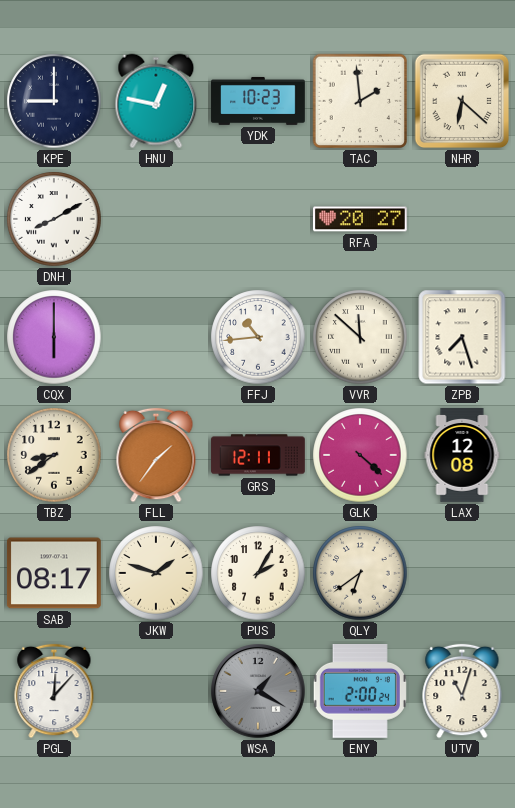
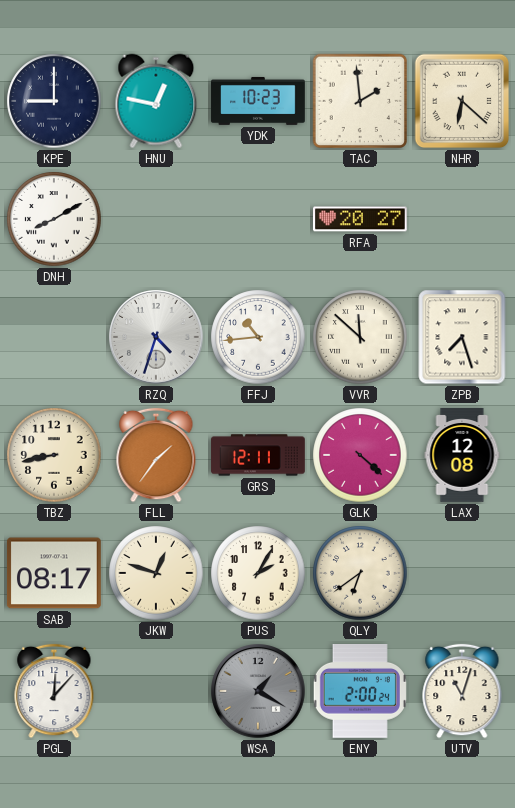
CQX: 6:00 -> none
RZQ: none -> 4:33
TBZ: 8:39 -> 8:43
JKW: 1:48 -> 12:48
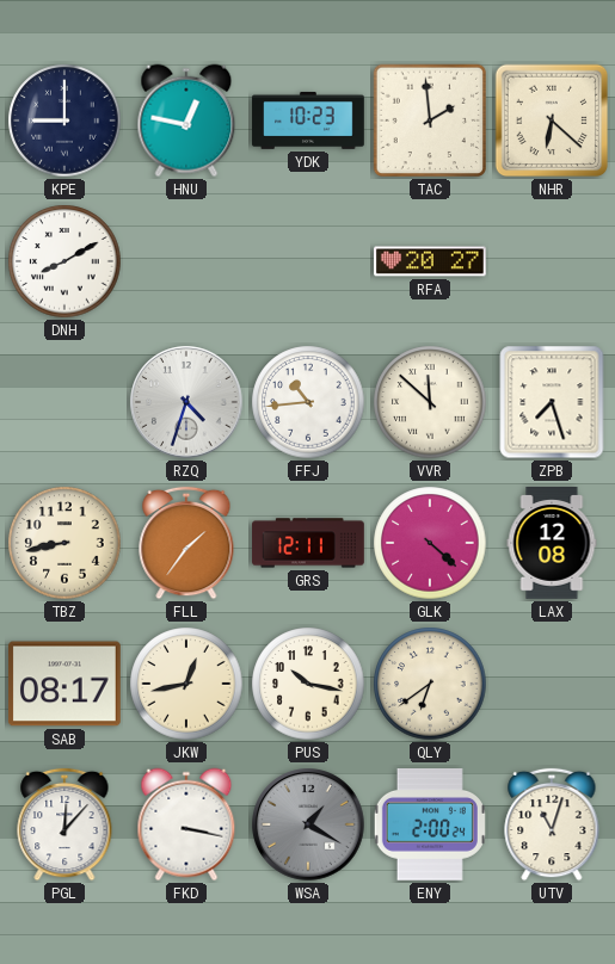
JKW: 12:48 -> 12:43
PUS: 2:05 -> 10:17
FKD: none -> 3:17
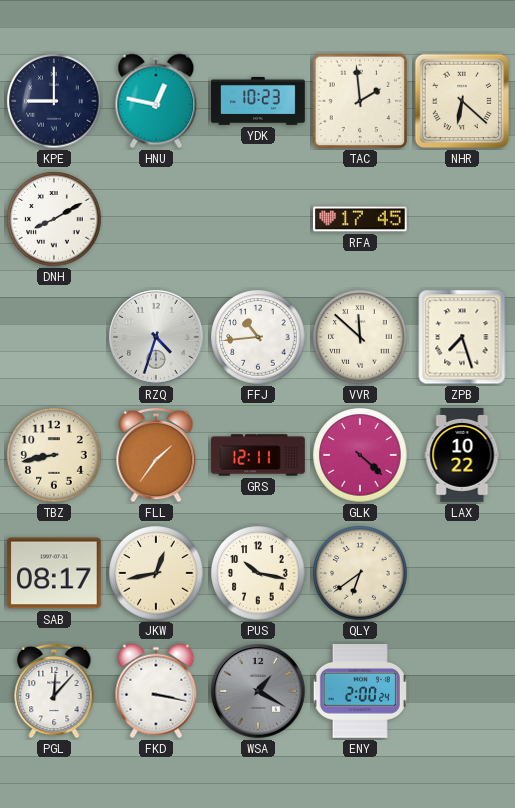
RFA: 20:27 -> 17:45
LAX: 12:08 -> 10:22
UTV: 11:03 -> none
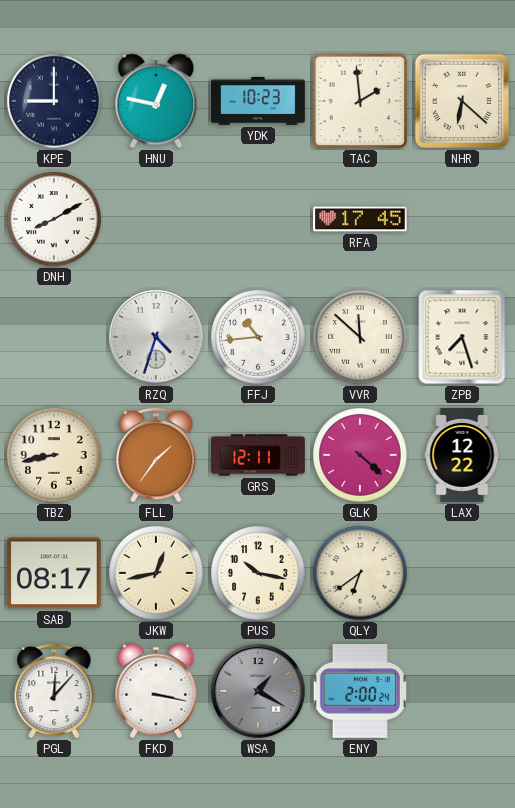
LAX: 10:22 -> 12:22
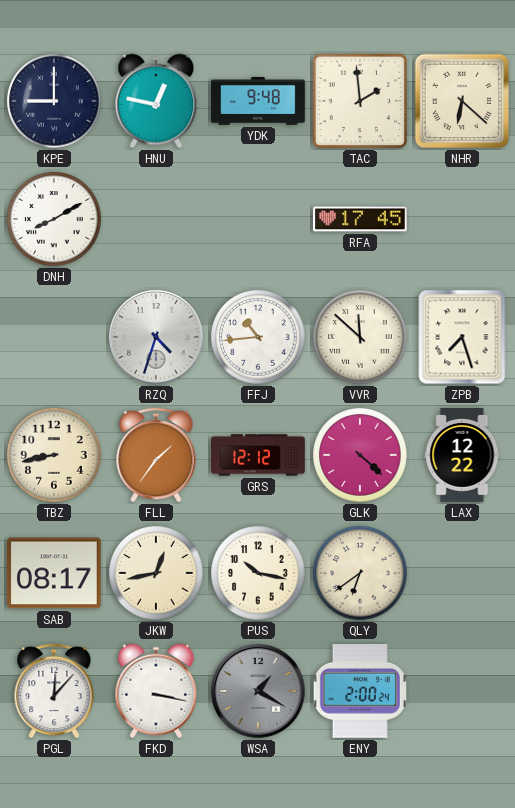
YDK: 10:23 -> 9:48
GRS: 12:11 -> 12:12
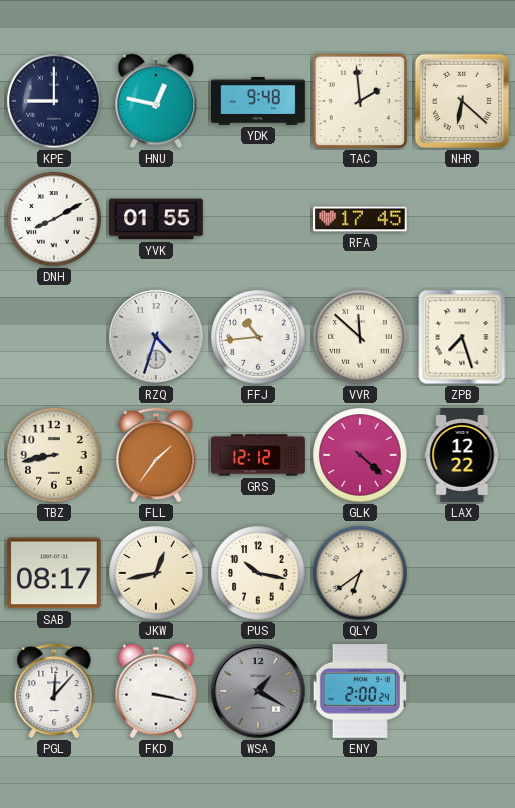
YVK: none -> 01:55
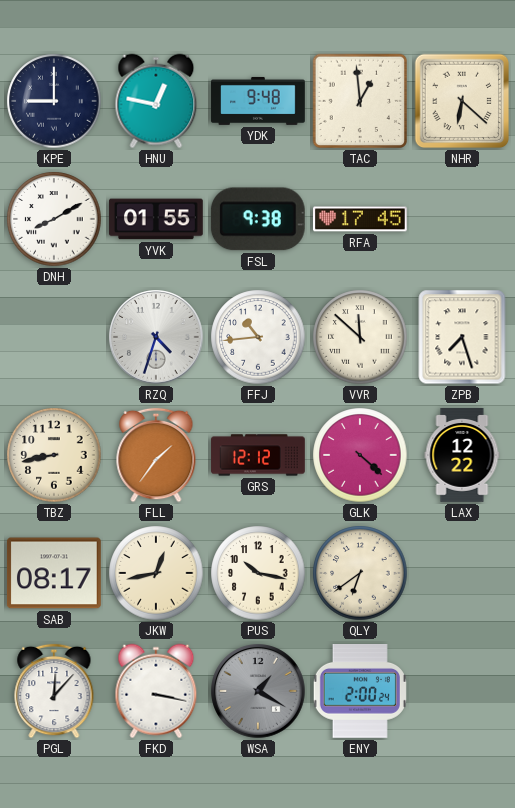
TAC: 1:59 -> 12:59
FSL: none -> 9:38
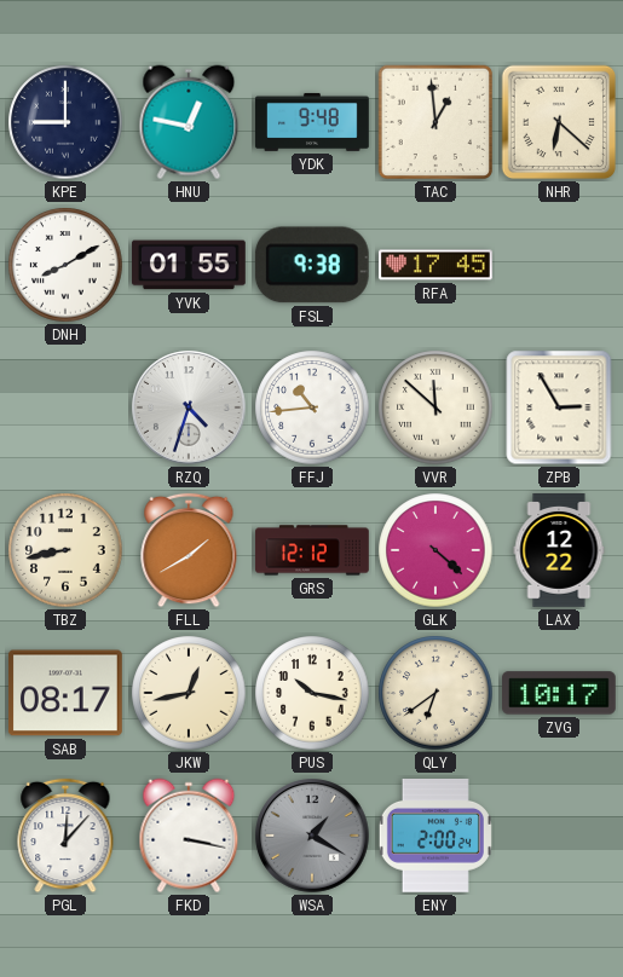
ZPB: 7:27 -> 2:55
FLL: 1:36 -> 1:40
ZVG: none -> 10:17
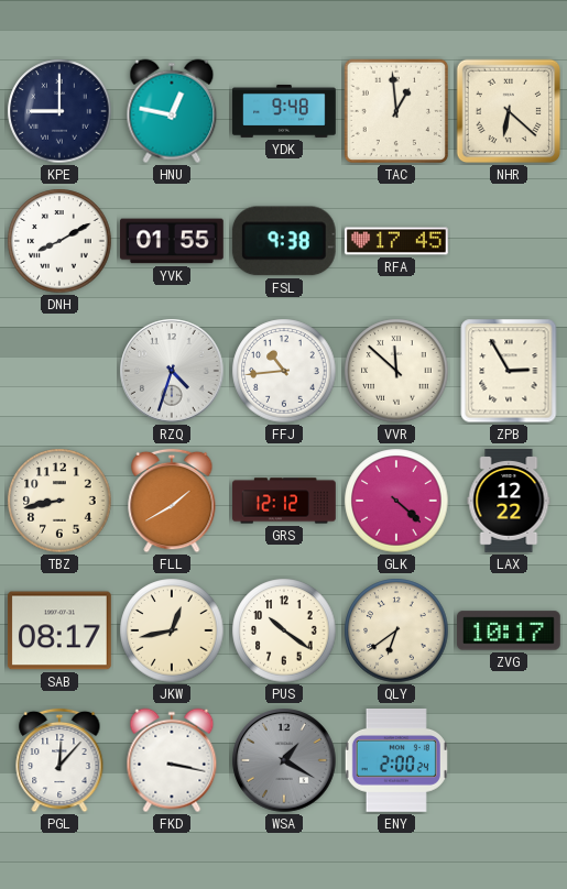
PUS: 10:17 -> 10:21
